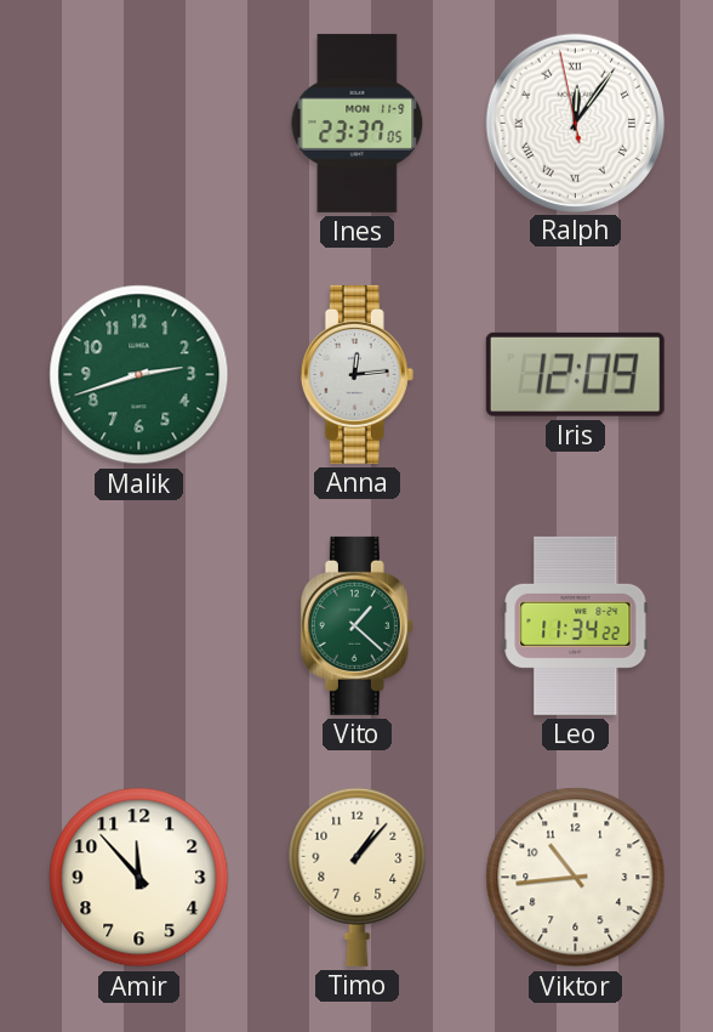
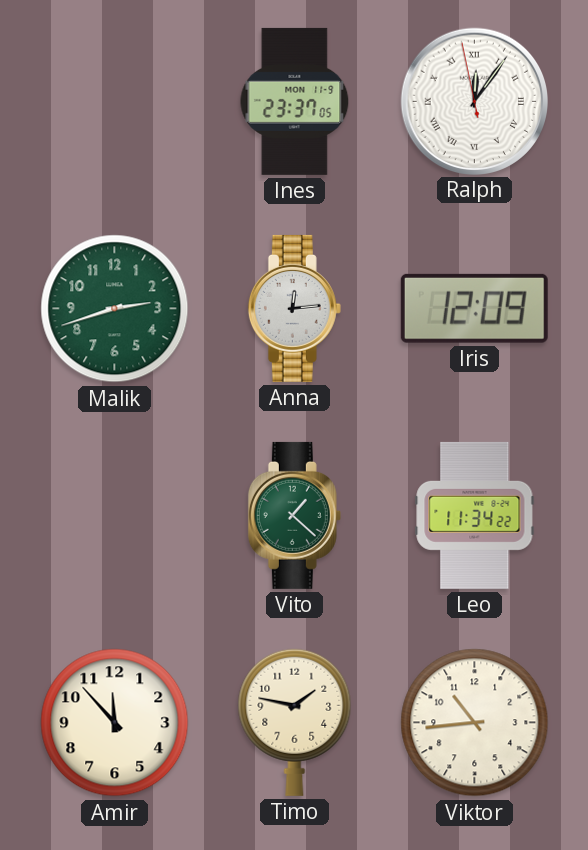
Timo: 1:07 -> 1:47
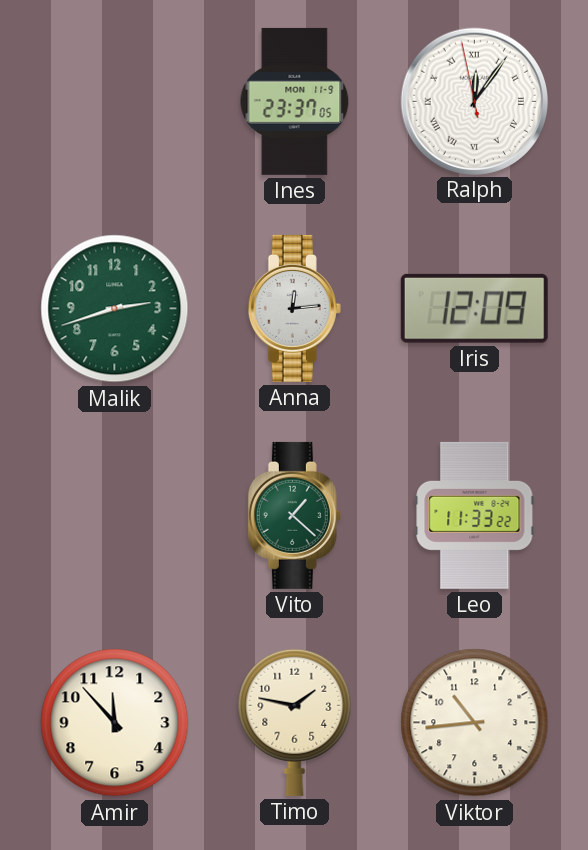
Leo: 11:34 -> 11:33
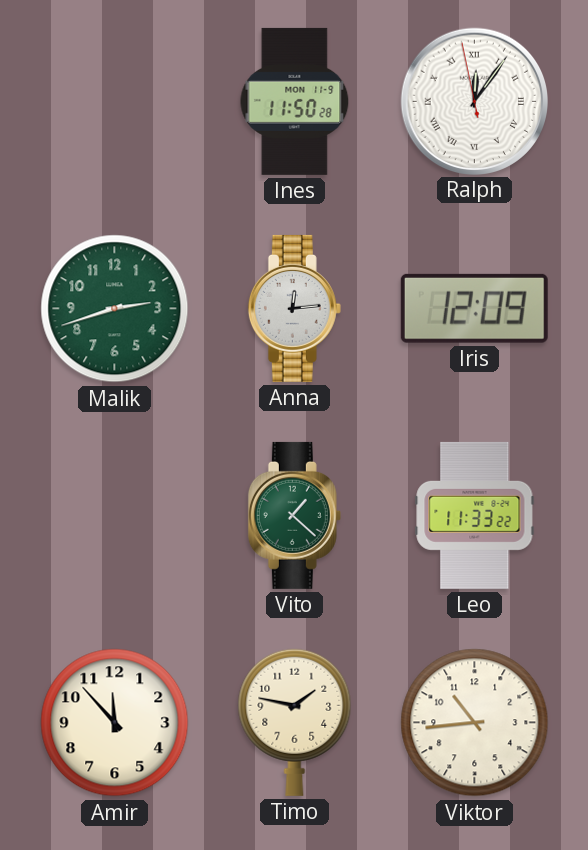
Ines: 23:37 -> 11:50
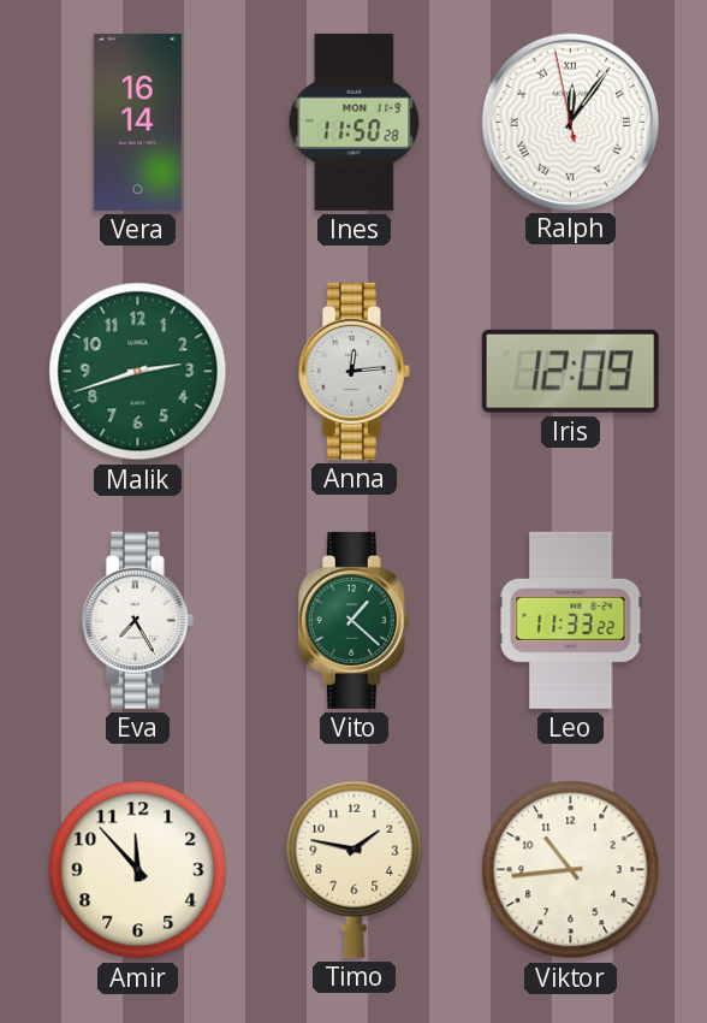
Vera: none -> 16:14
Eva: none -> 7:25
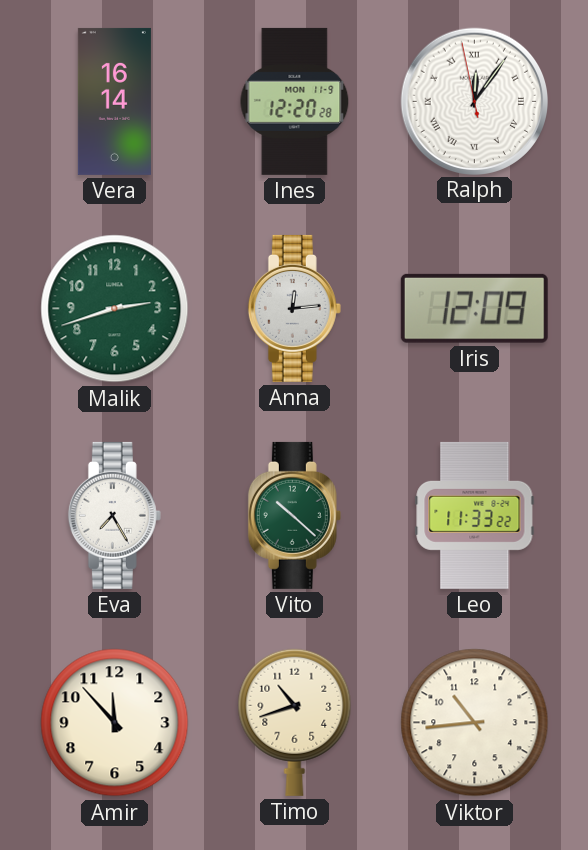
Ines: 11:50 -> 12:20
Vito: 1:22 -> 10:22
Timo: 1:47 -> 10:42
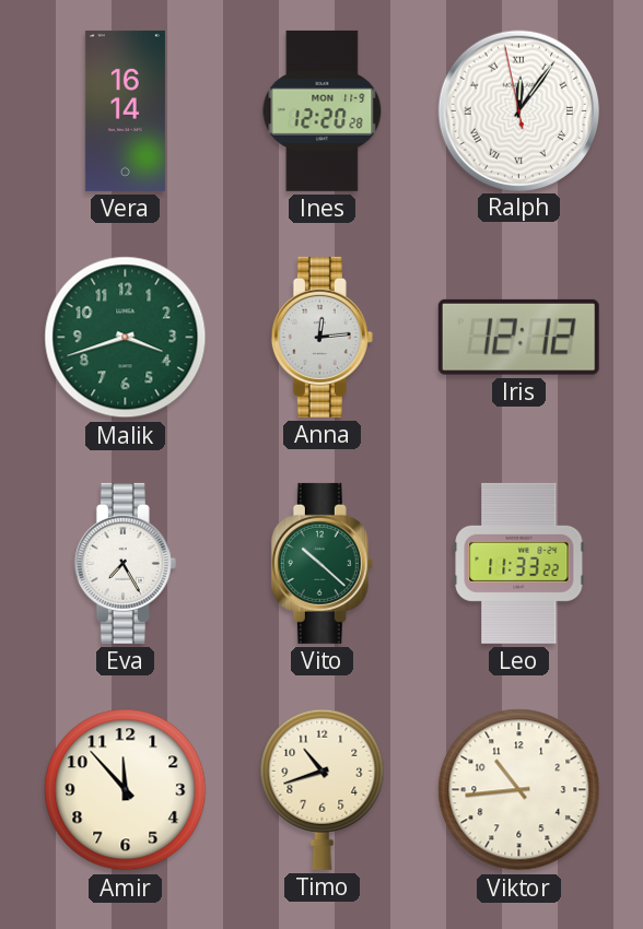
Malik: 2:42 -> 3:42
Iris: 12:09 -> 12:12
